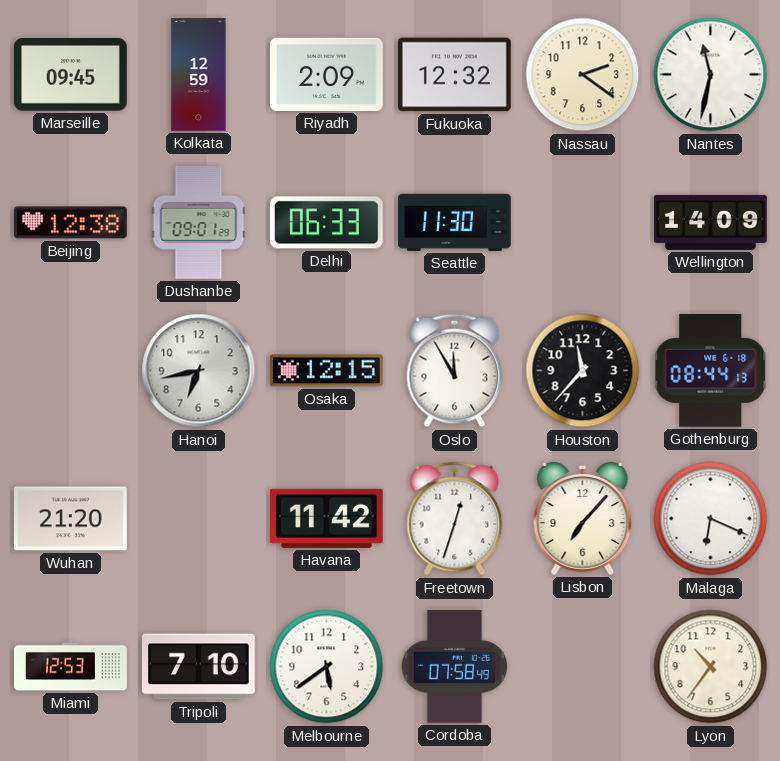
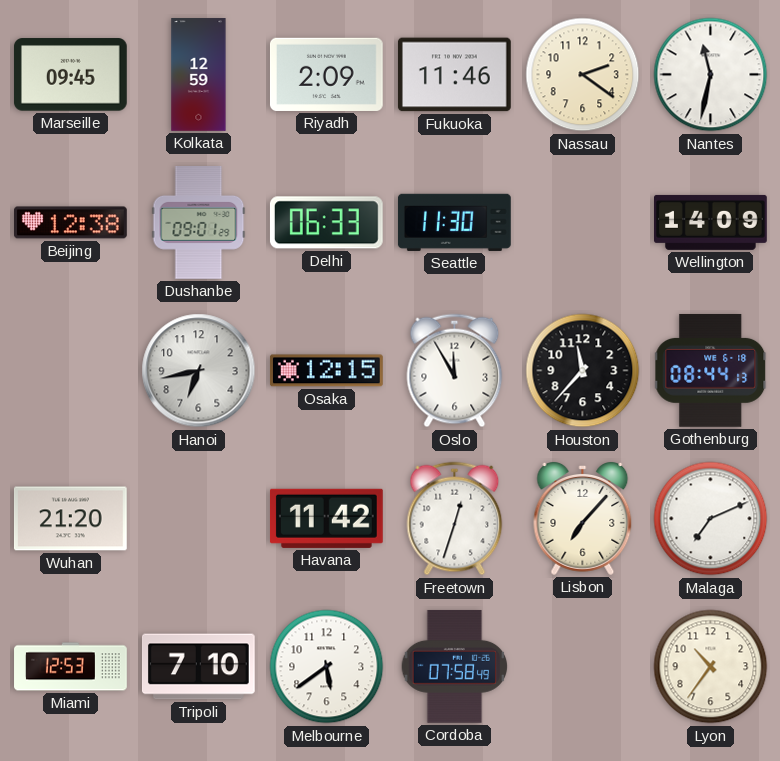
Fukuoka: 12:32 -> 11:46
Malaga: 6:19 -> 7:11
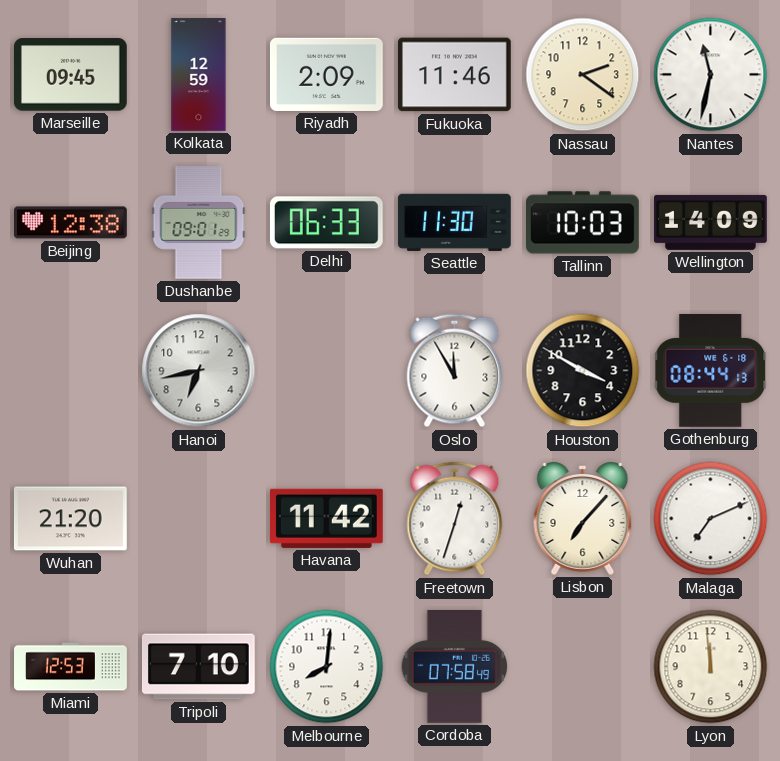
Tallinn: none -> 10:03
Osaka: 12:15 -> none
Houston: 11:37 -> 3:50
Melbourne: 5:39 -> 8:01
Lyon: 10:36 -> 11:59
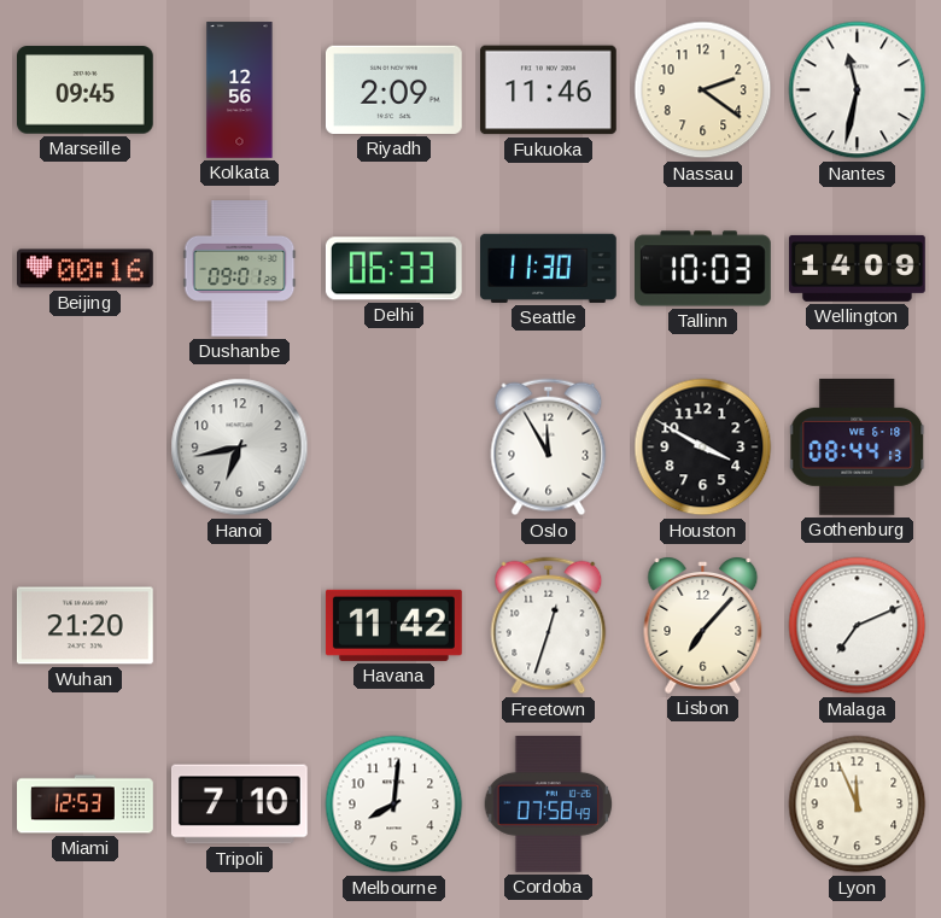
Kolkata: 12:59 -> 12:56
Beijing: 12:38 -> 00:16
Lyon: 11:59 -> 11:56
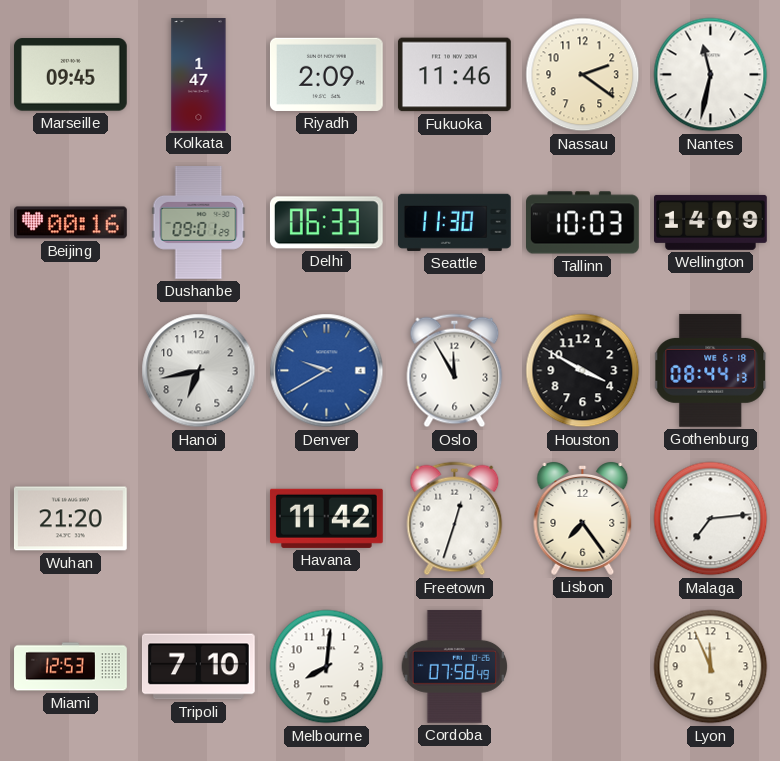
Kolkata: 12:56 -> 1:47
Denver: none -> 9:40
Lisbon: 7:07 -> 7:24
Malaga: 7:11 -> 7:14
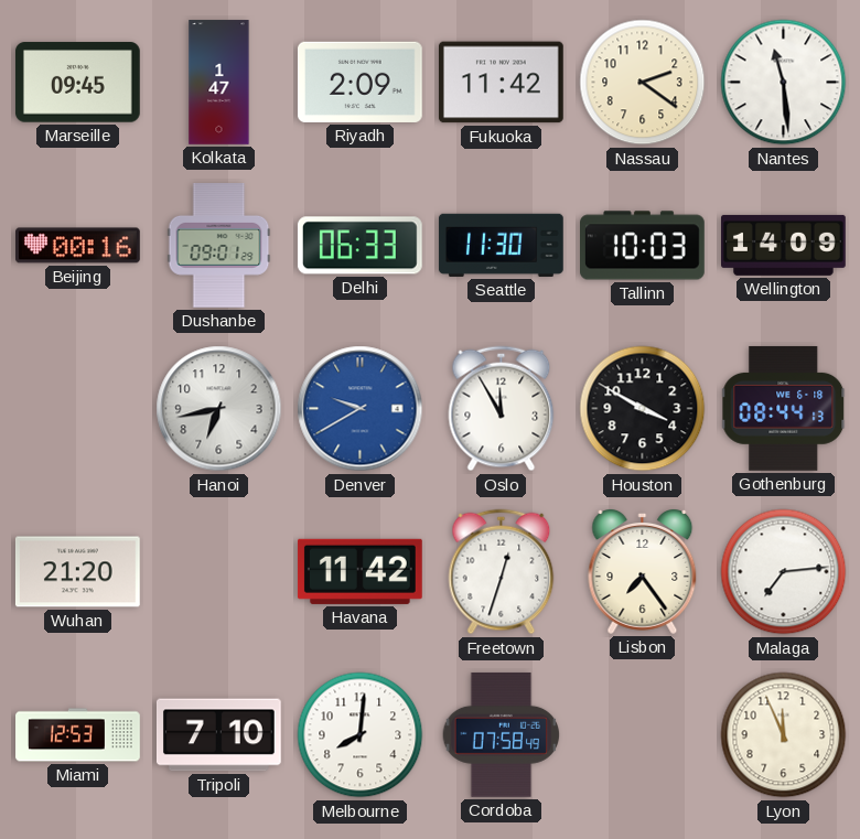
Fukuoka: 11:46 -> 11:42
Nantes: 11:32 -> 11:29
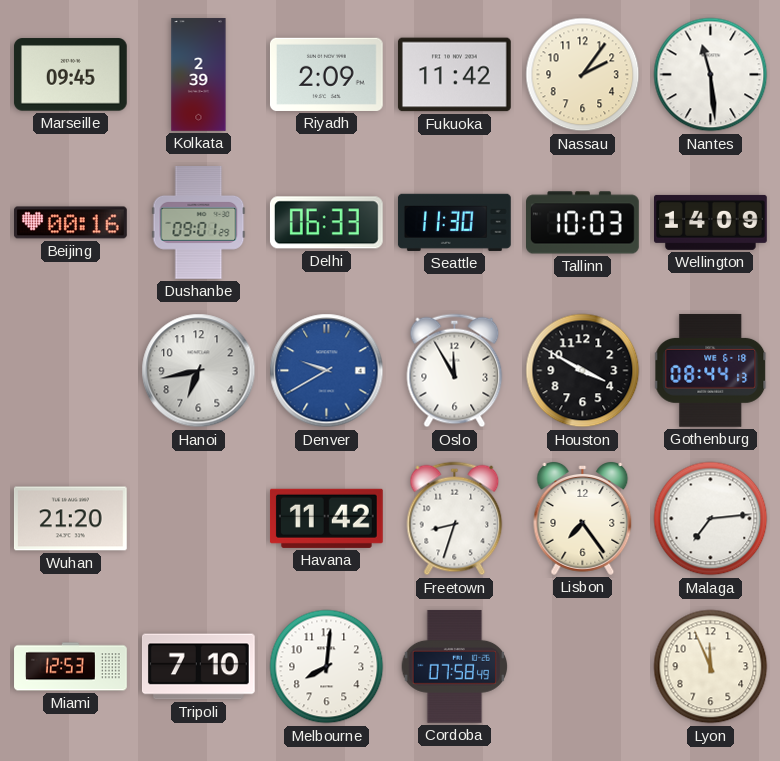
Kolkata: 1:47 -> 2:39
Nassau: 2:21 -> 2:06
Freetown: 12:33 -> 8:33
